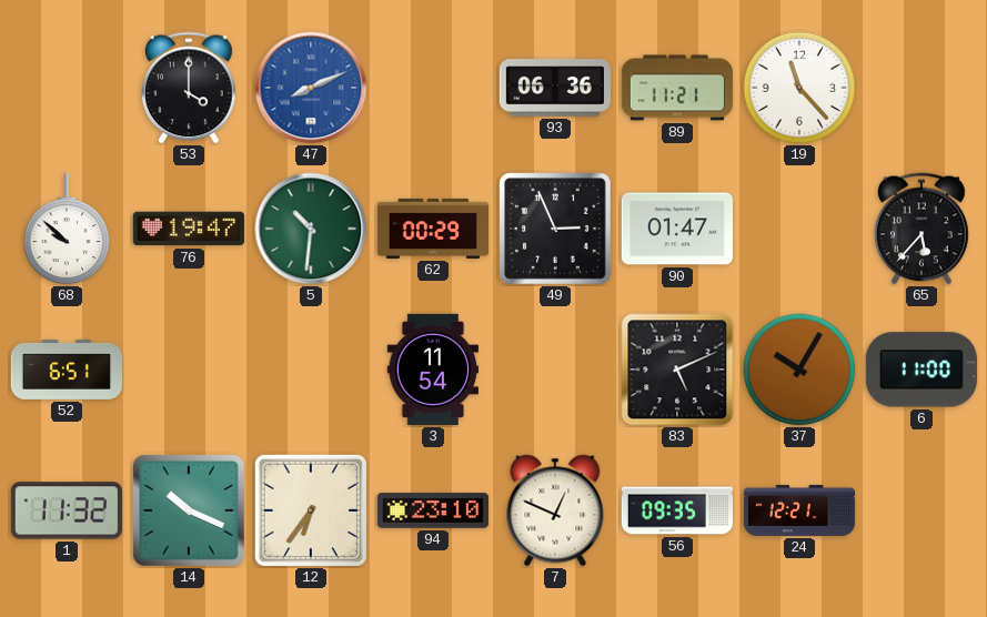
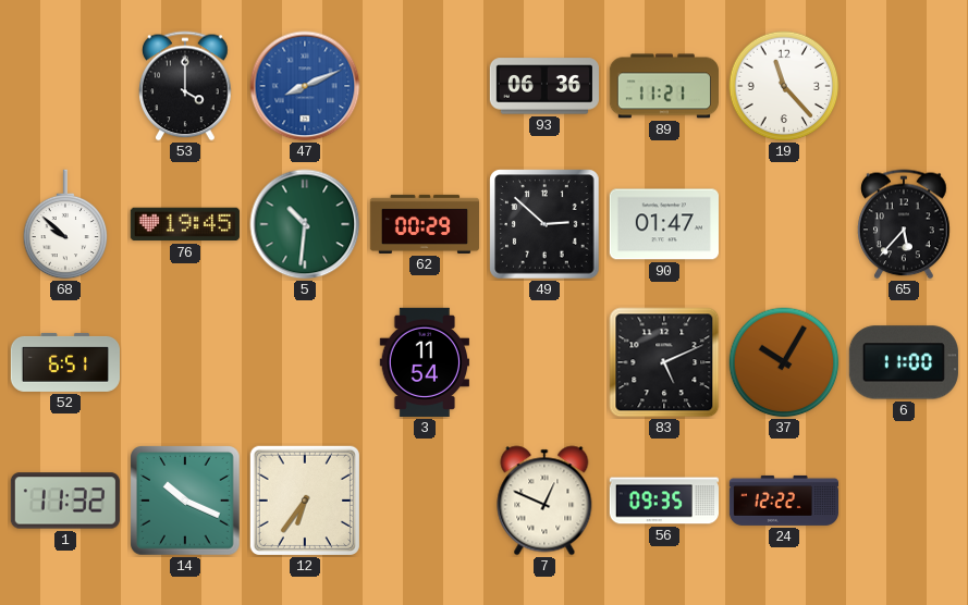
76: 19:47 -> 19:45
49: 2:56 -> 2:52
94: 23:10 -> none
24: 12:21 -> 12:22
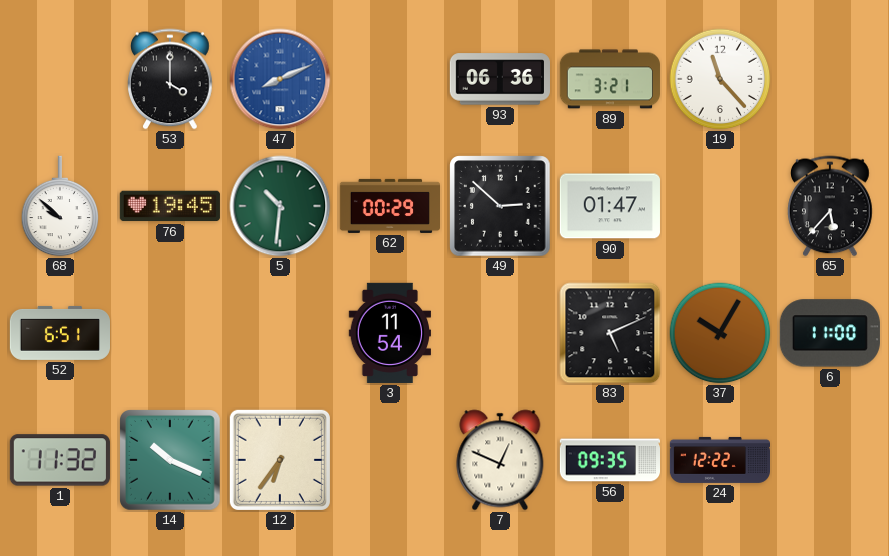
89: 11:21 -> 3:21
